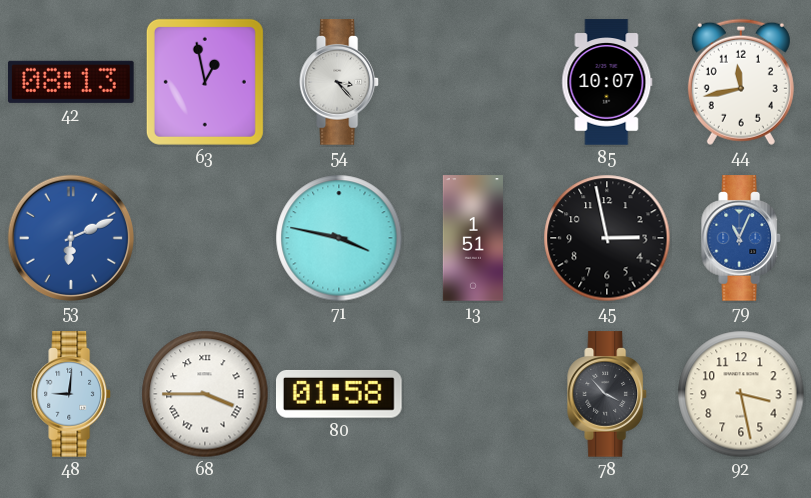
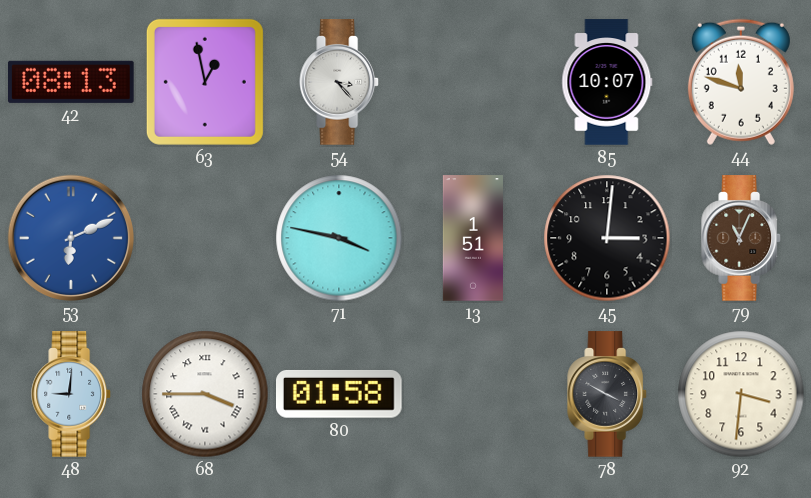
44: 11:43 -> 11:48
45: 2:58 -> 3:01
79 dial: blue -> brown
78: 3:53 -> 3:50
92: 3:28 -> 3:31
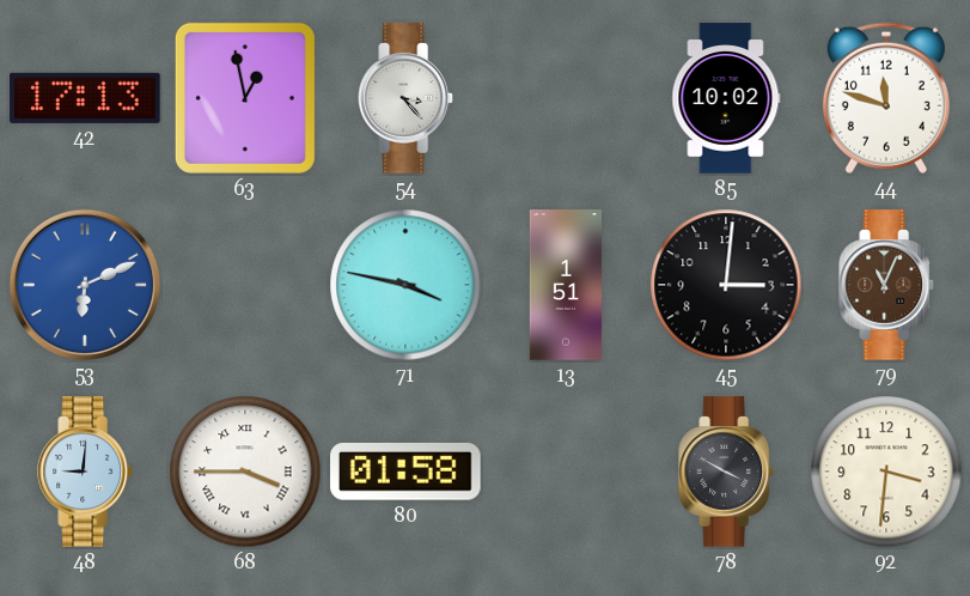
42: 08:13 -> 17:13
85: 10:07 -> 10:02
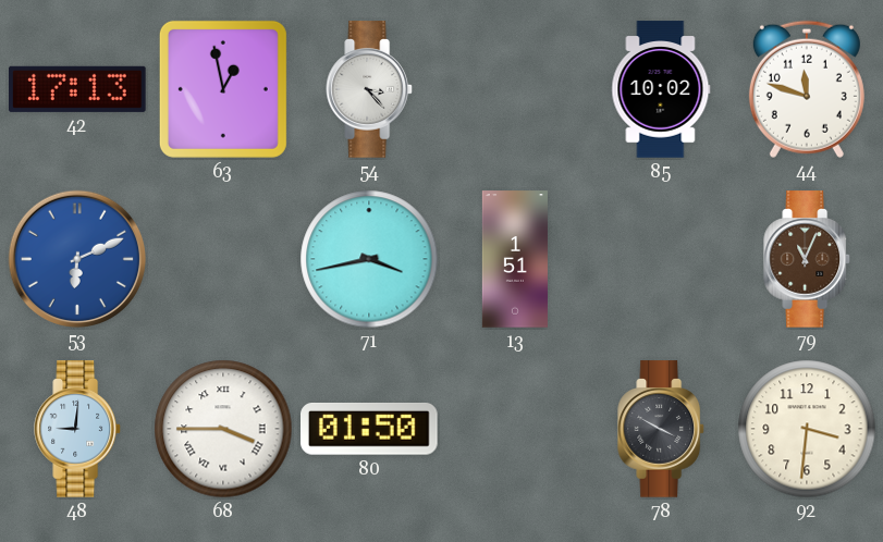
71: 3:47 -> 3:43
45: 3:01 -> none
80: 01:58 -> 01:50
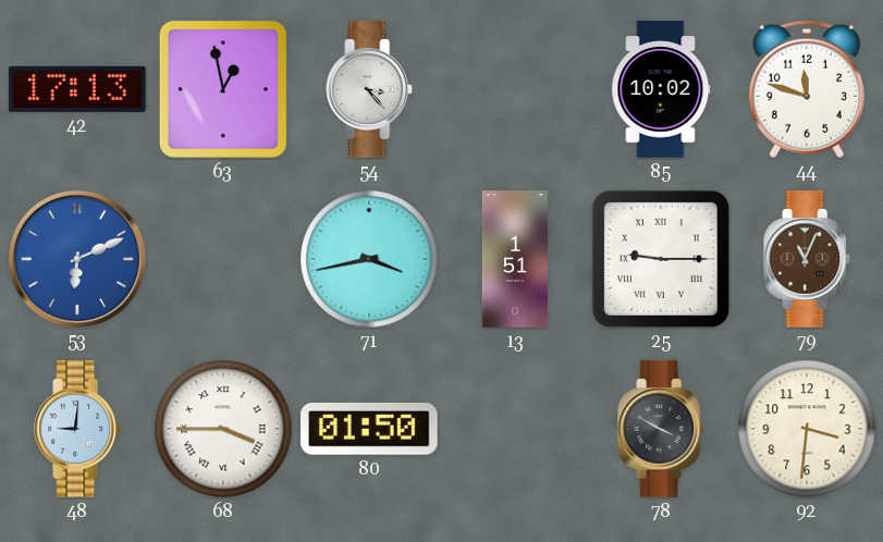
25: none -> 9:15
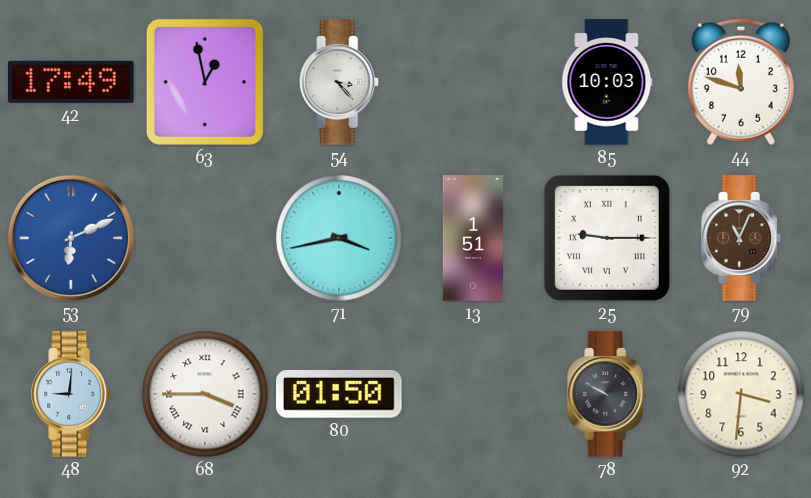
42: 17:13 -> 17:49
85: 10:02 -> 10:03
78: 3:50 -> 9:50
